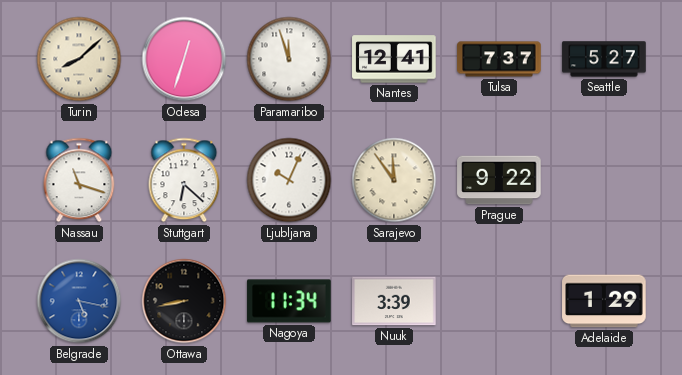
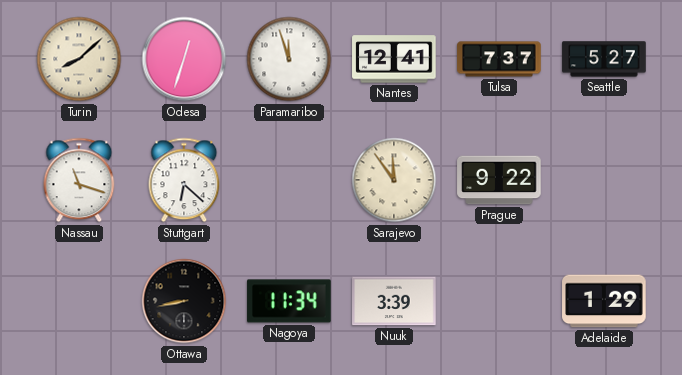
Ljubljana: 10:04 -> none
Belgrade: 5:17 -> none
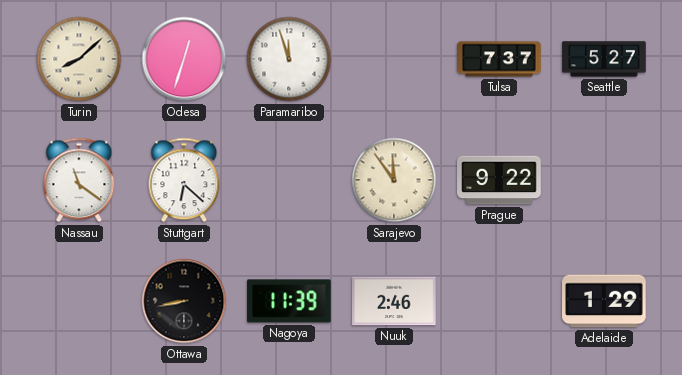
Nantes: 12:41 -> none
Nassau: 11:18 -> 11:21
Nagoya: 11:34 -> 11:39
Nuuk: 3:39 -> 2:46
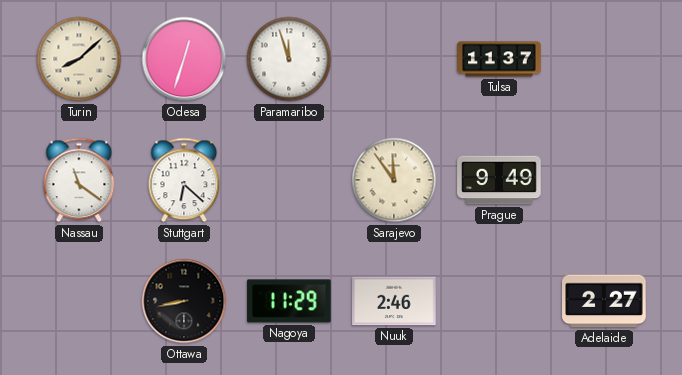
Tulsa: 7:37 -> 11:37
Seattle: 5:27 -> none
Prague: 9:22 -> 9:49
Nagoya: 11:39 -> 11:29
Adelaide: 1:29 -> 2:27
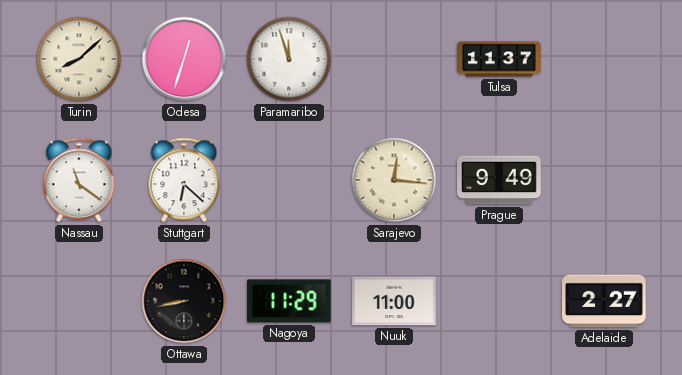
Sarajevo: 11:54 -> 12:16
Nuuk: 2:46 -> 11:00
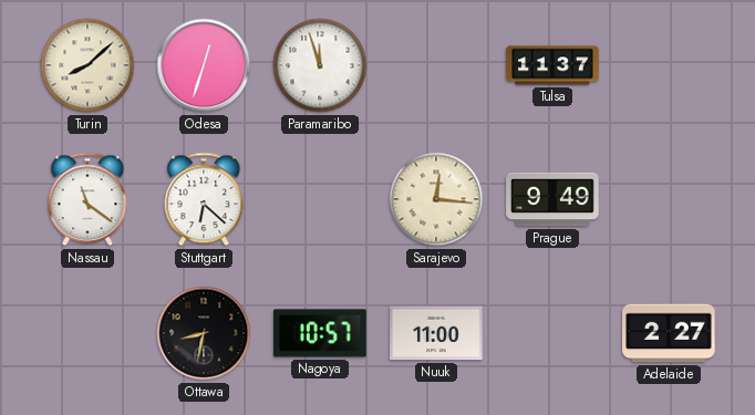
Ottawa: 8:43 -> 8:32
Nagoya: 11:29 -> 10:57
